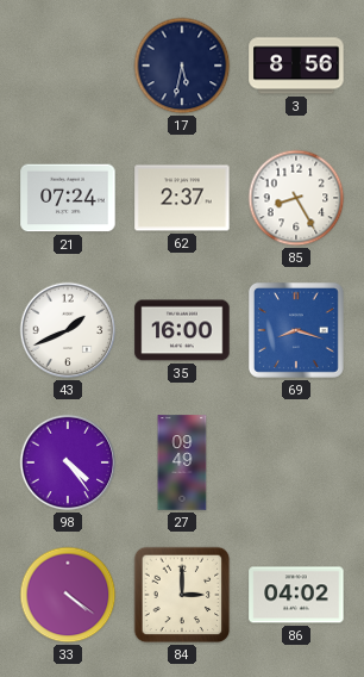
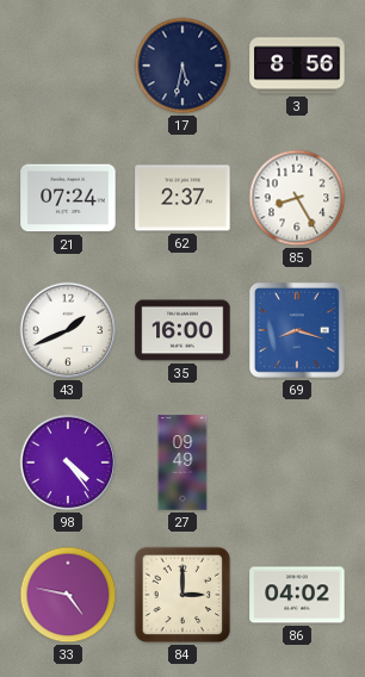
33: 4:21 -> 4:47
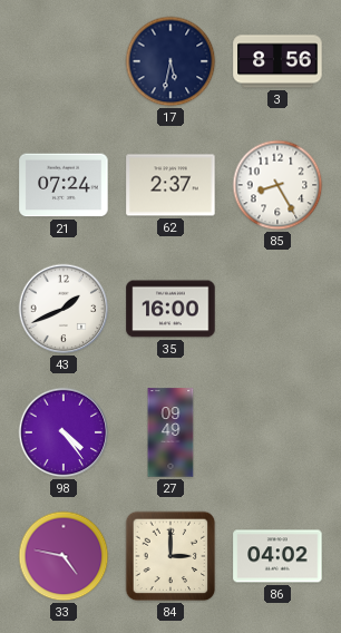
69: 8:18 -> none
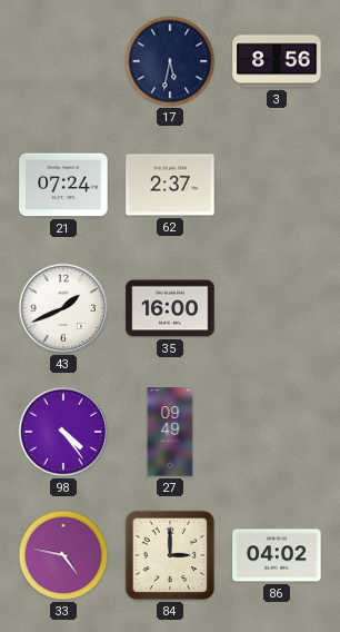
85: 8:25 -> none
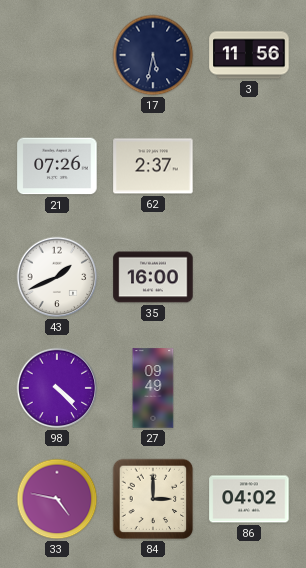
3: 8:56 -> 11:56
21: 07:24 -> 07:26
98: 4:24 -> 4:23
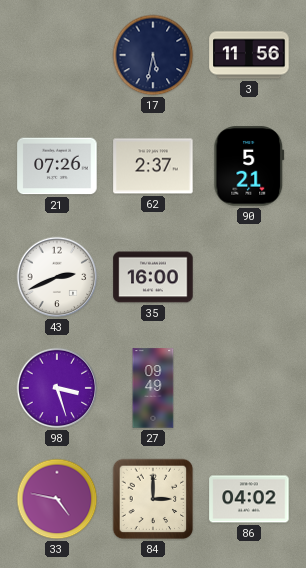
90: none -> 5:21
43: 1:41 -> 2:41
98: 4:23 -> 3:27
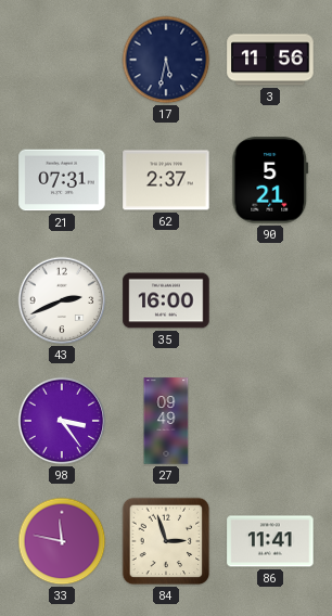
21: 07:26 -> 07:31
98: 3:27 -> 3:24
33: 4:47 -> 11:47
84: 3:00 -> 2:57
86: 04:02 -> 11:41
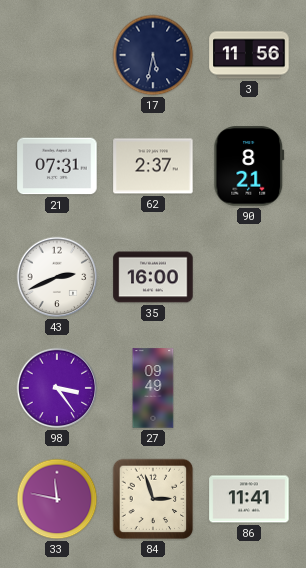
90: 5:21 -> 8:21
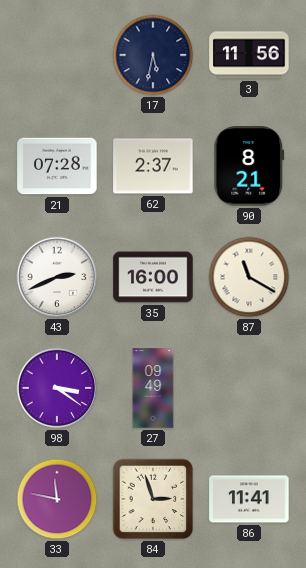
21: 07:31 -> 07:28
87: none -> 11:20
98: 3:24 -> 3:21
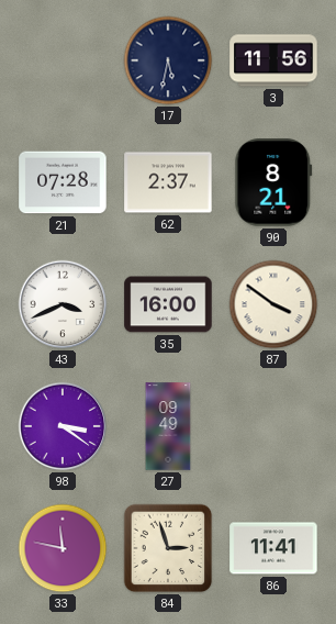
43: 2:41 -> 3:41
87: 11:20 -> 3:51
